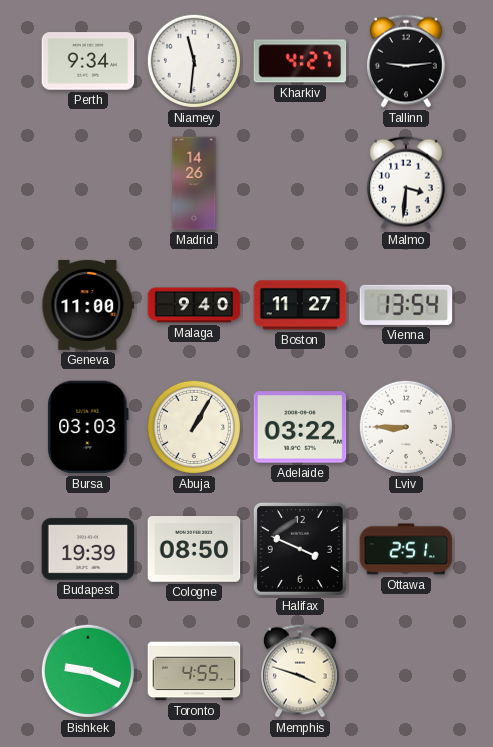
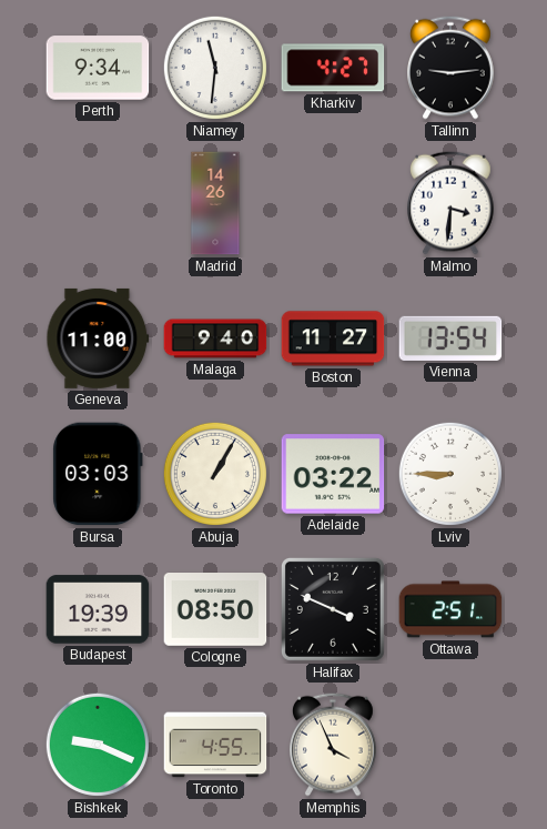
Memphis: 3:48 -> 3:56
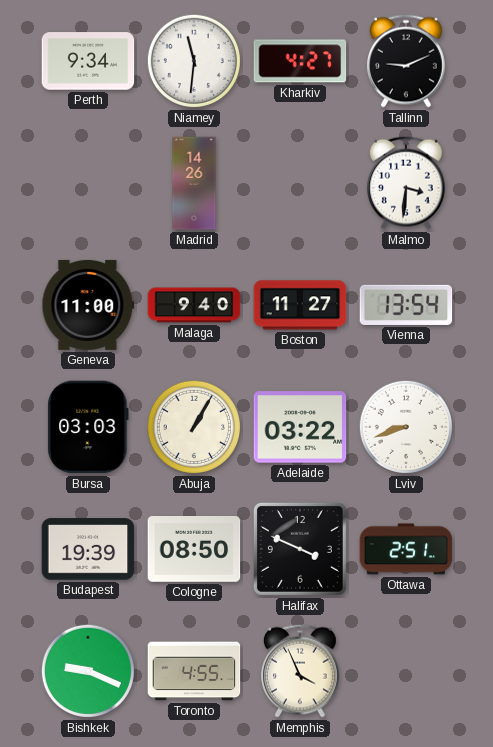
Tallinn: 9:14 -> 9:11
Lviv: 8:45 -> 8:42
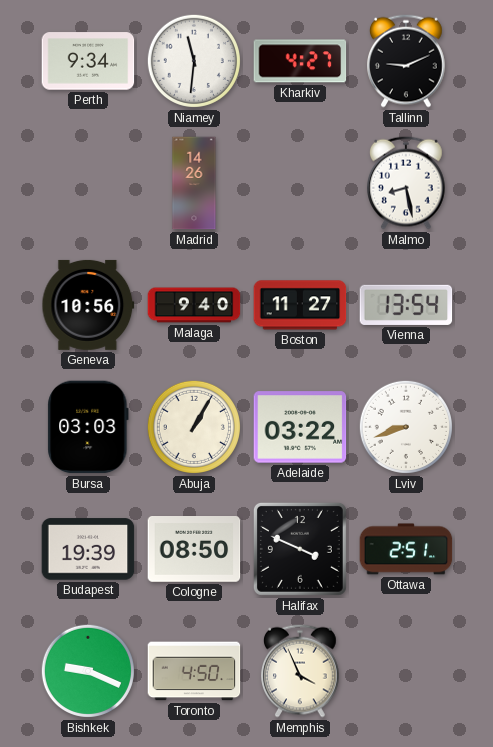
Malmo: 3:31 -> 8:28
Geneva: 11:00 -> 10:56
Toronto: 4:55 -> 4:50
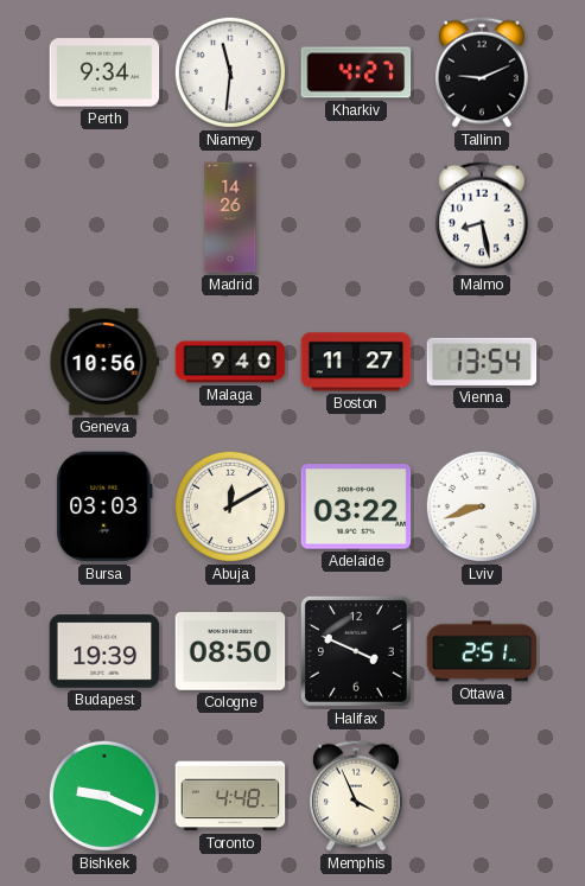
Abuja: 1:05 -> 12:10
Toronto: 4:50 -> 4:48
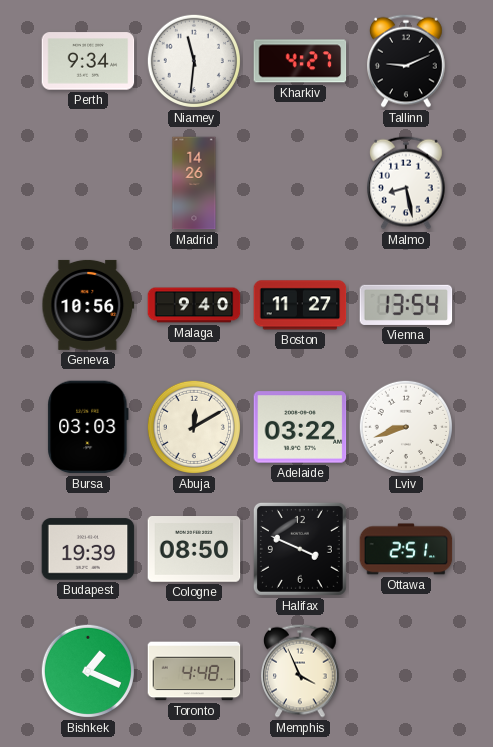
Bishkek: 9:19 -> 1:19
